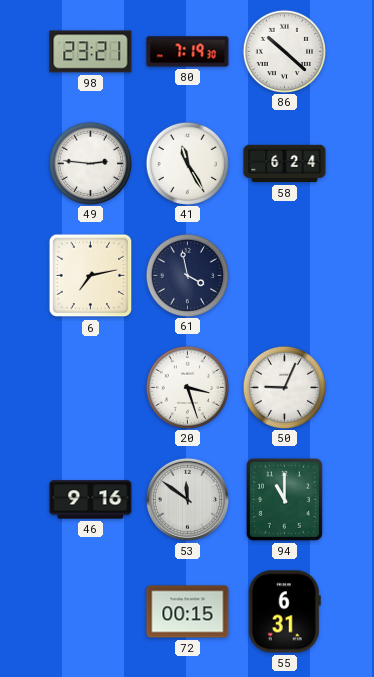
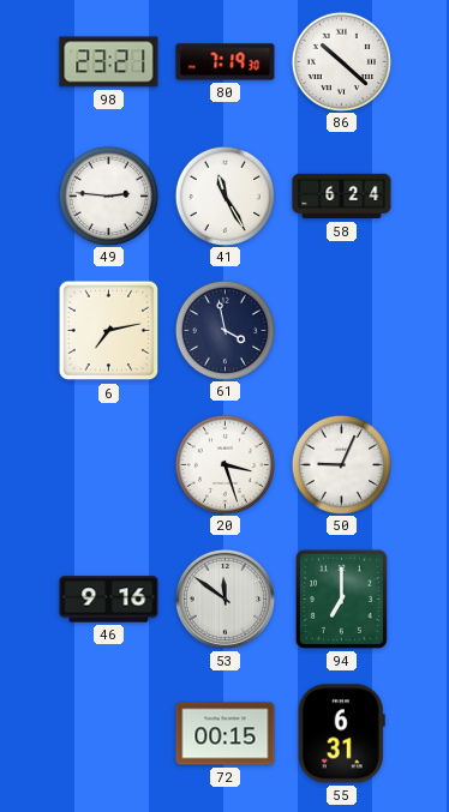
94: 11:00 -> 7:00
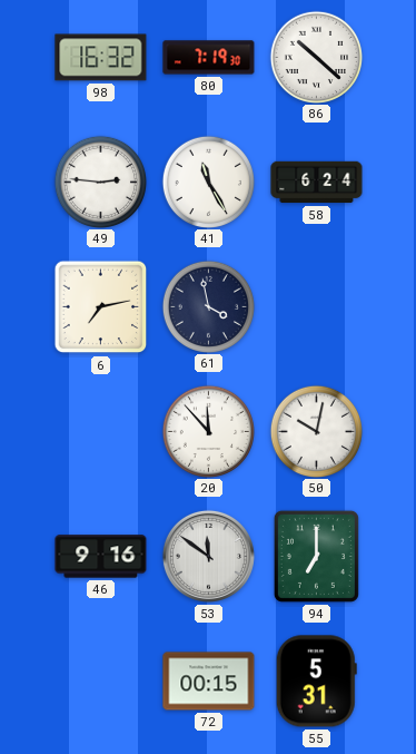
98: 23:21 -> 16:32
20: 3:27 -> 11:53
50: 9:04 -> 10:02
55: 6:31 -> 5:31
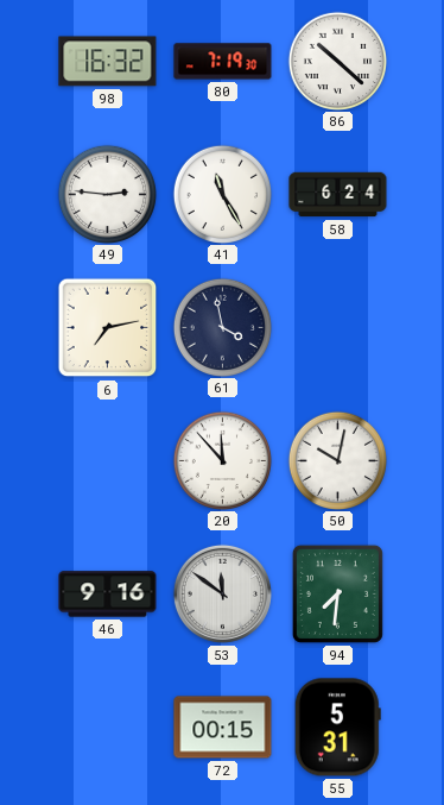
94: 7:00 -> 7:31
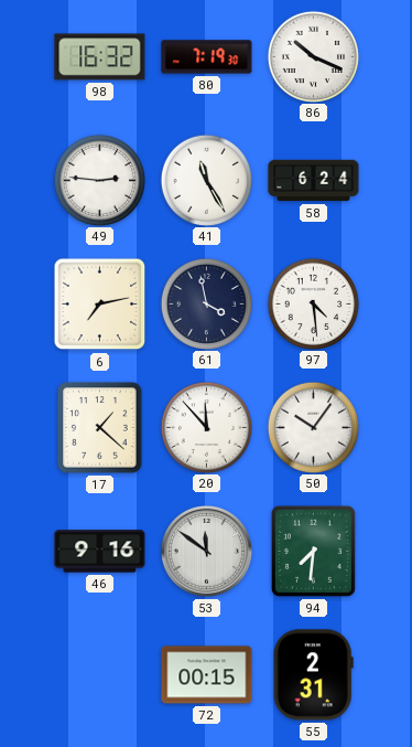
86: 10:22 -> 10:19
97: none -> 4:29
17: none -> 1:22
50: 10:02 -> 10:06
55: 5:31 -> 2:31
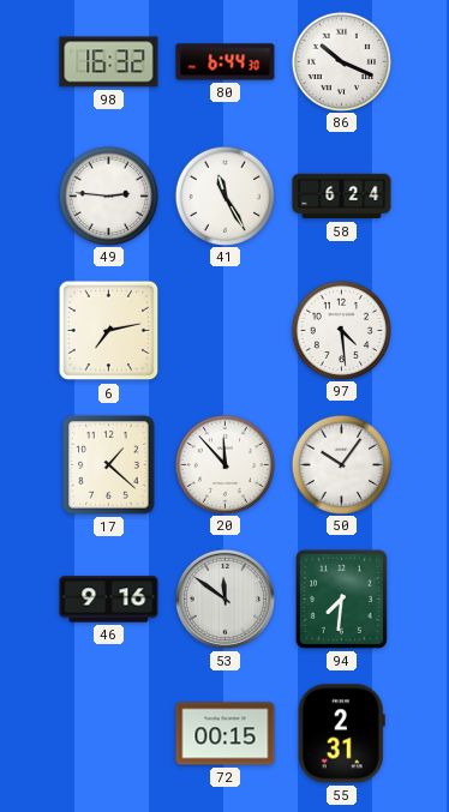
80: 7:19 -> 6:44
61: 3:58 -> none
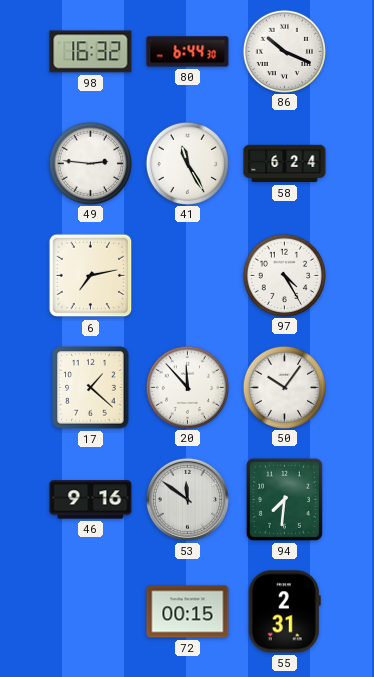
97: 4:29 -> 4:25
